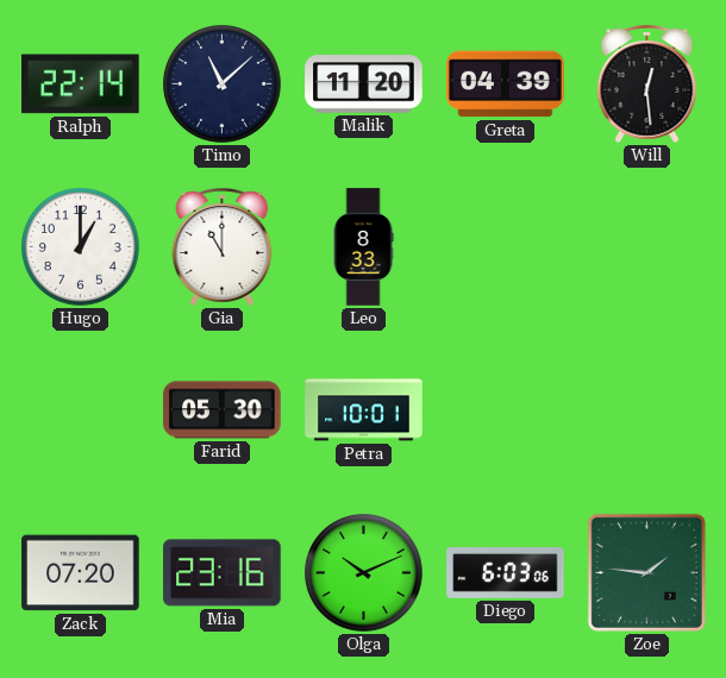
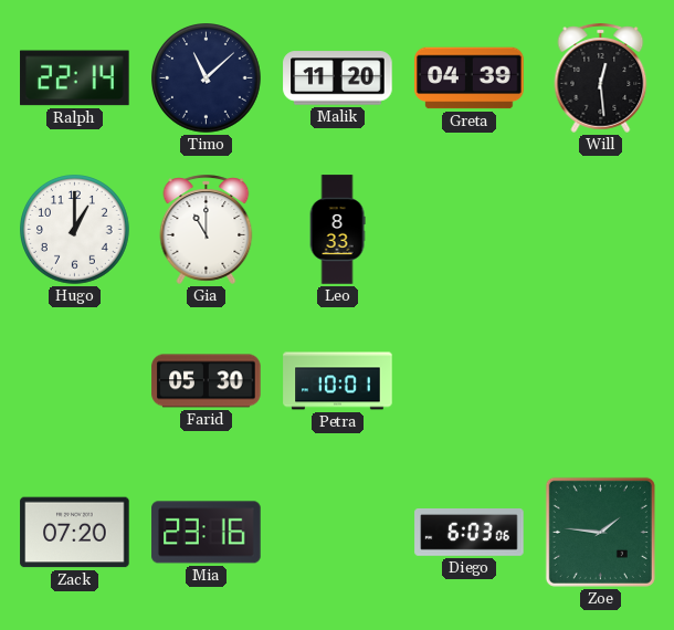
Olga: 10:11 -> none
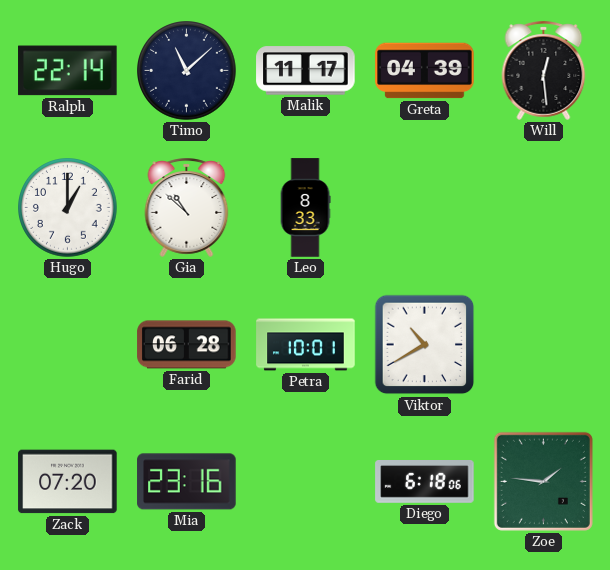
Malik: 11:20 -> 11:17
Gia: 11:00 -> 10:52
Farid: 05:30 -> 06:28
Viktor: none -> 10:40
Diego: 6:03 -> 6:18
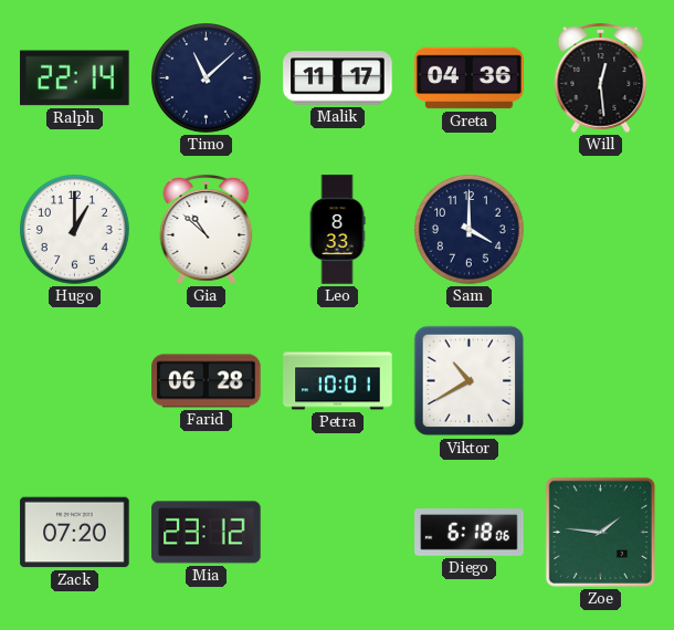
Greta: 04:39 -> 04:36
Sam: none -> 4:00
Mia: 23:16 -> 23:12
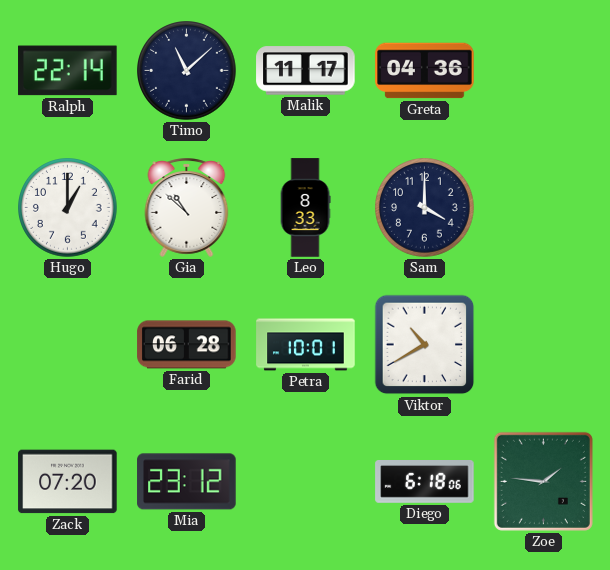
Will: 12:29 -> none
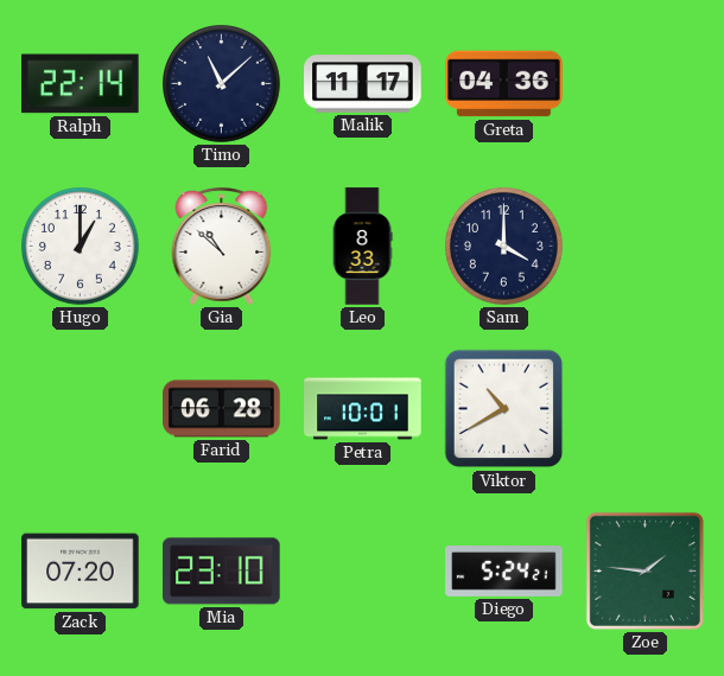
Mia: 23:12 -> 23:10
Diego: 6:18 -> 5:24
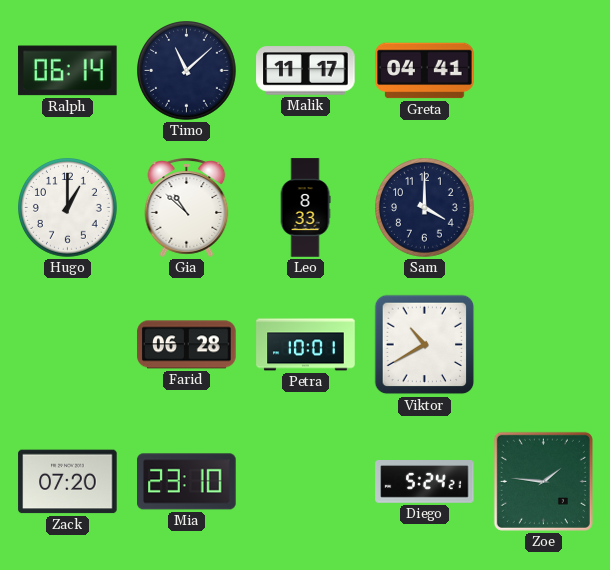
Ralph: 22:14 -> 06:14
Greta: 04:36 -> 04:41
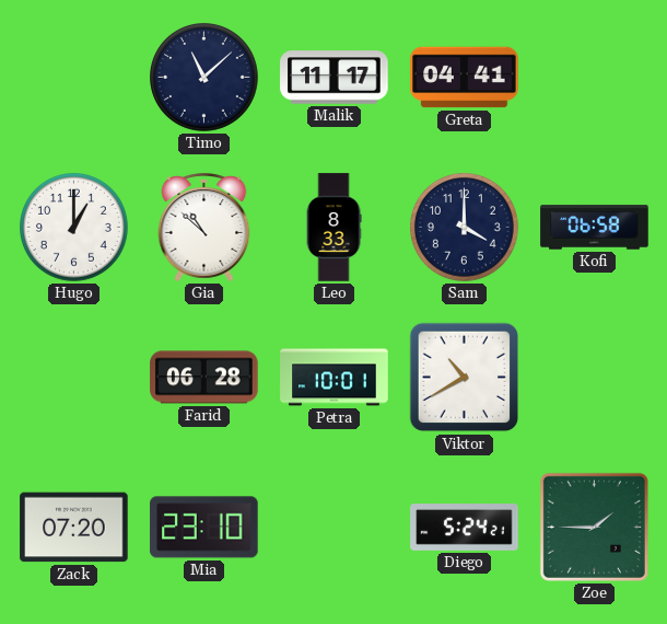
Ralph: 06:14 -> none
Kofi: none -> 06:58
Zoe: 1:46 -> 1:45
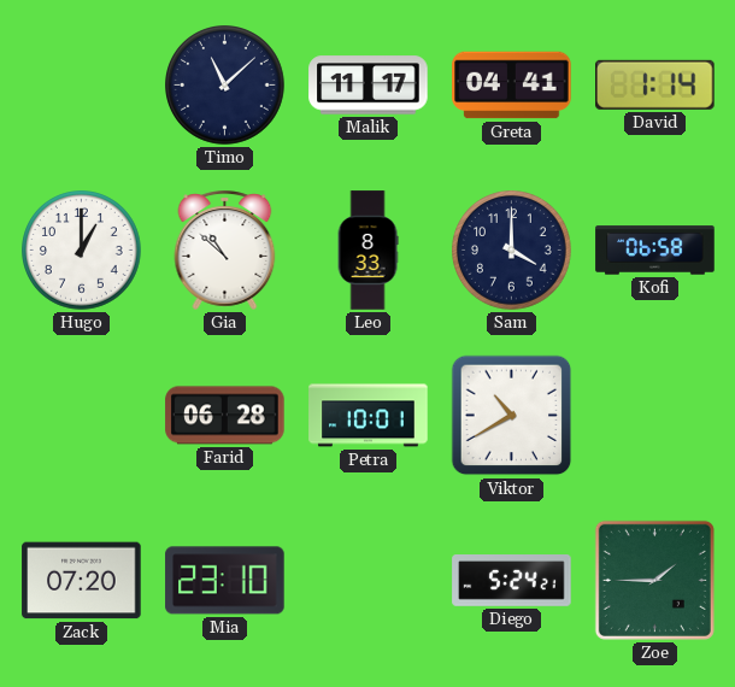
David: none -> 1:14
